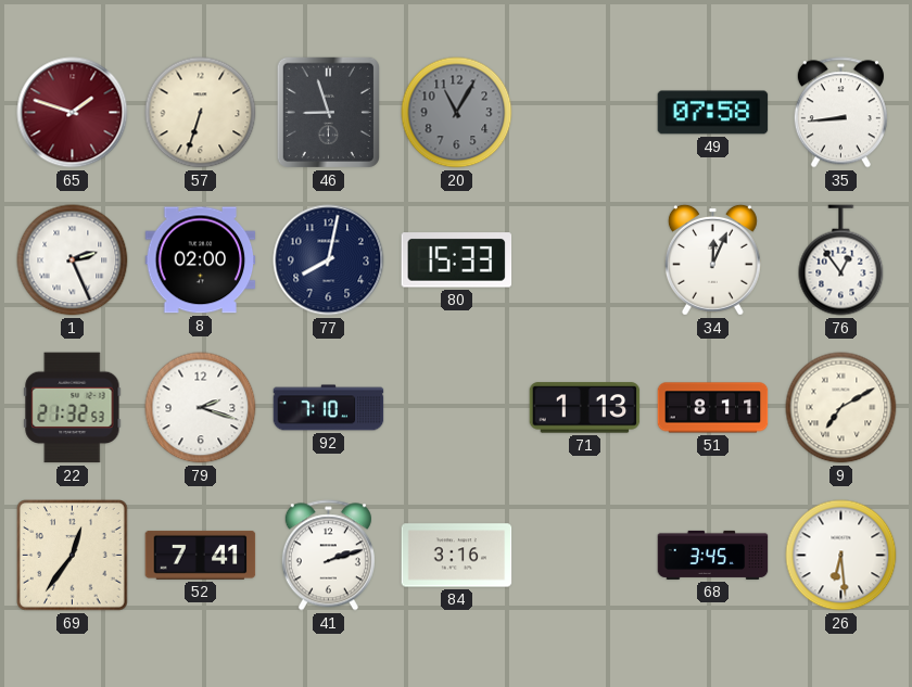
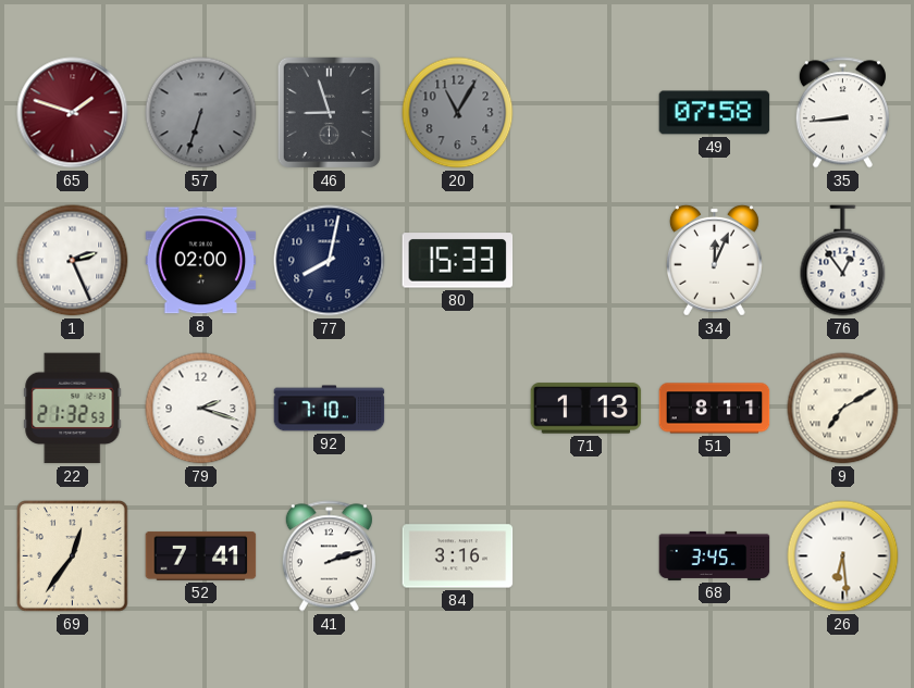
57 dial: cream -> grey
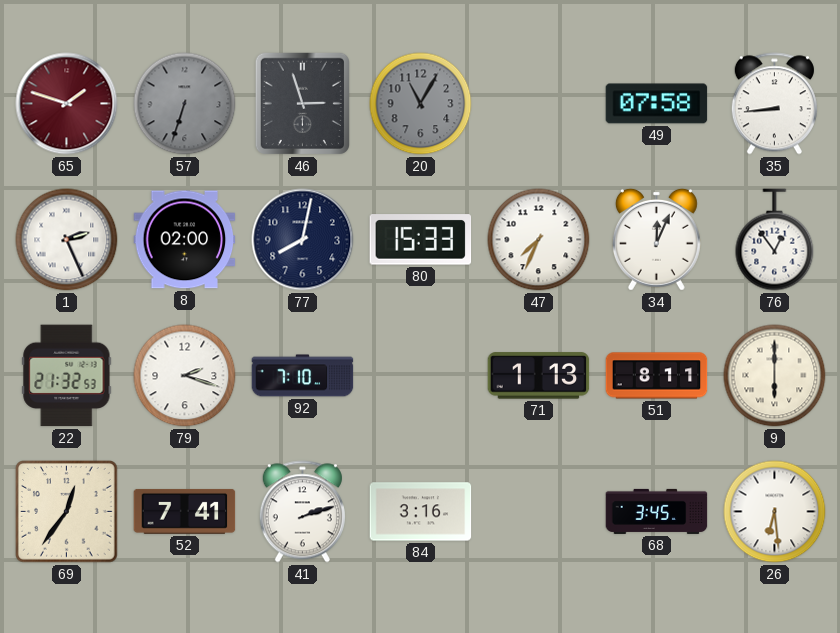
46: 8:57 -> 2:57
47: none -> 7:34
9: 7:10 -> 6:00
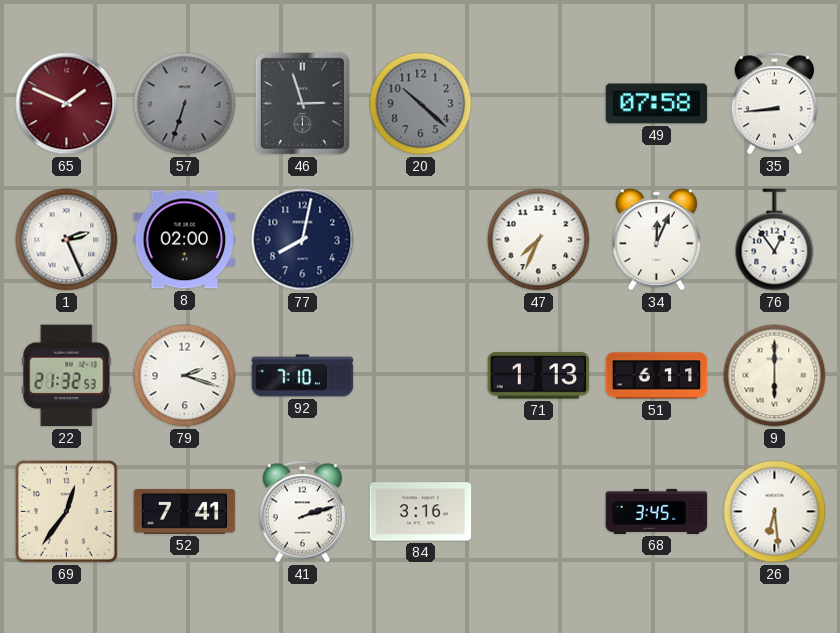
65: 1:48 -> 1:49
20: 11:05 -> 10:22
80: 15:33 -> none
51: 8:11 -> 6:11
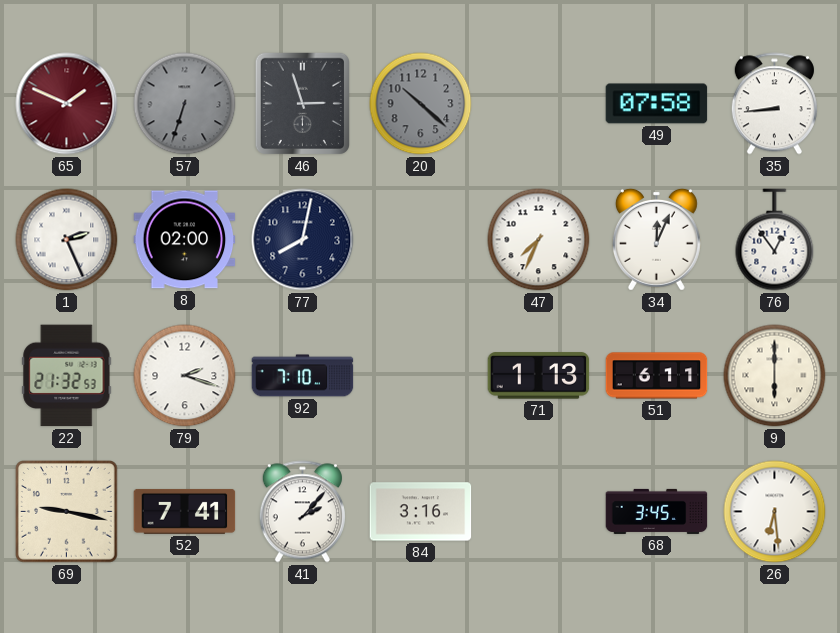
69: 12:36 -> 9:17
41: 2:12 -> 2:07
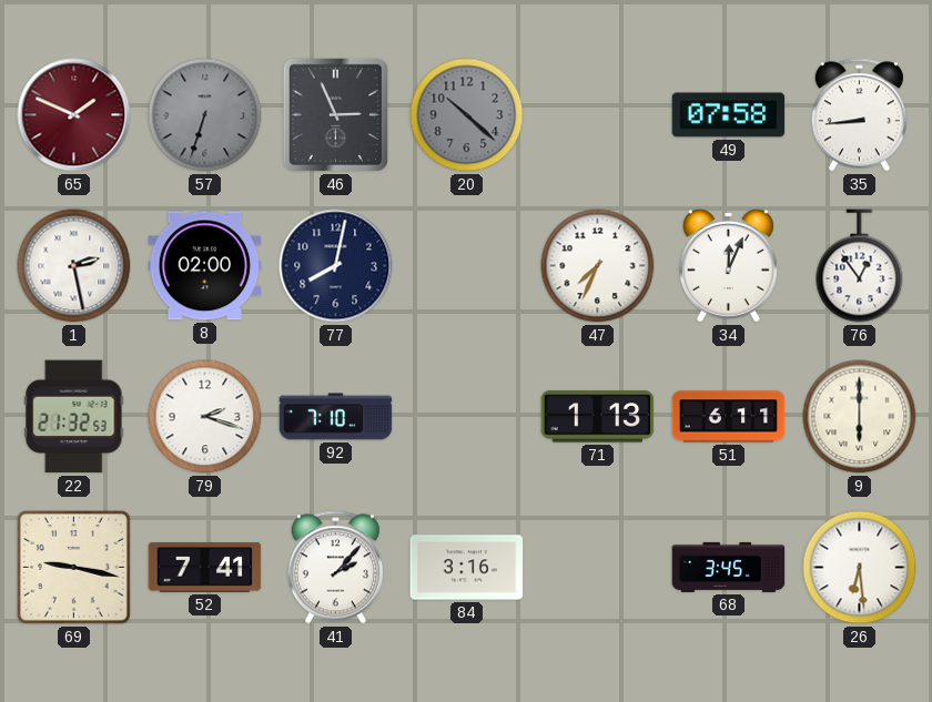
46: 2:57 -> 2:56
1: 2:26 -> 2:28
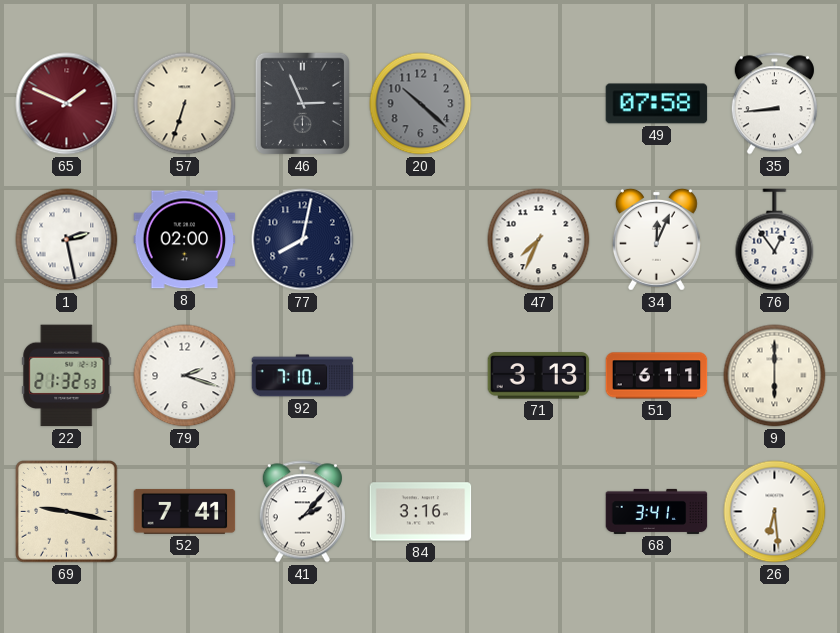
57 dial: grey -> cream
71: 1:13 -> 3:13
68: 3:45 -> 3:41
